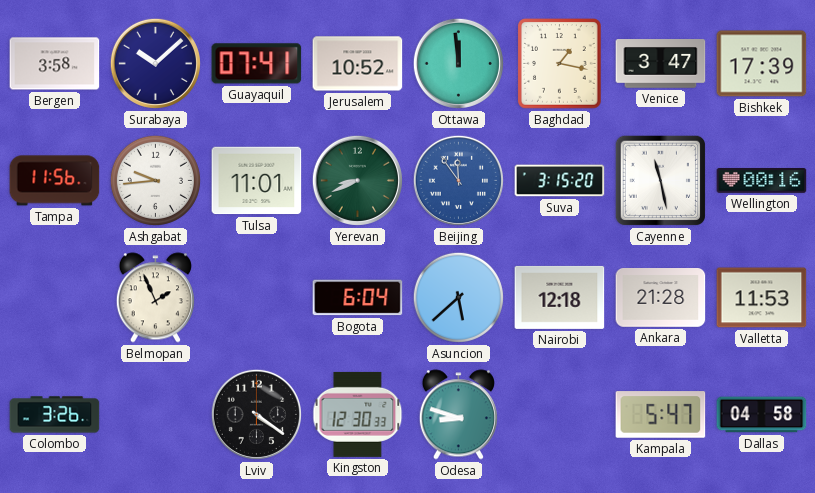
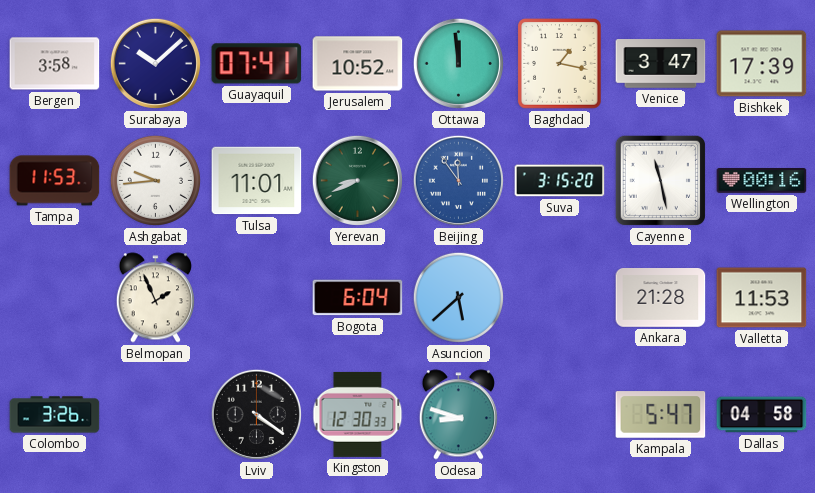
Tampa: 11:56 -> 11:53
Nairobi: 12:18 -> none
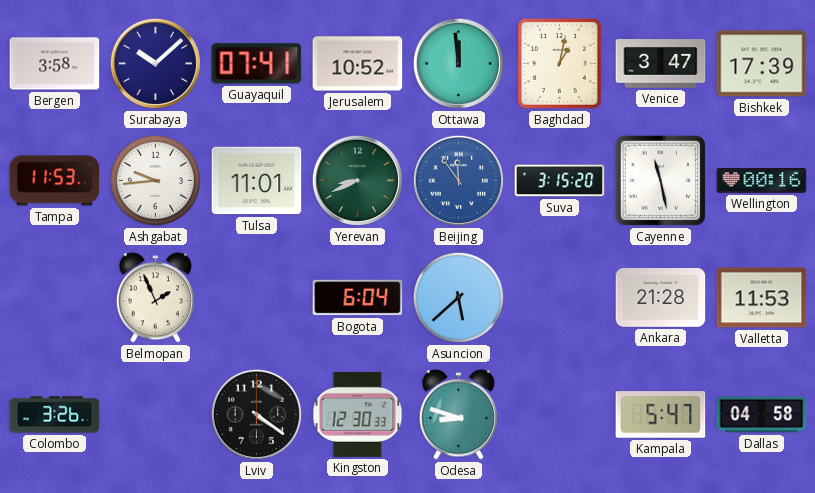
Baghdad: 1:17 -> 1:02
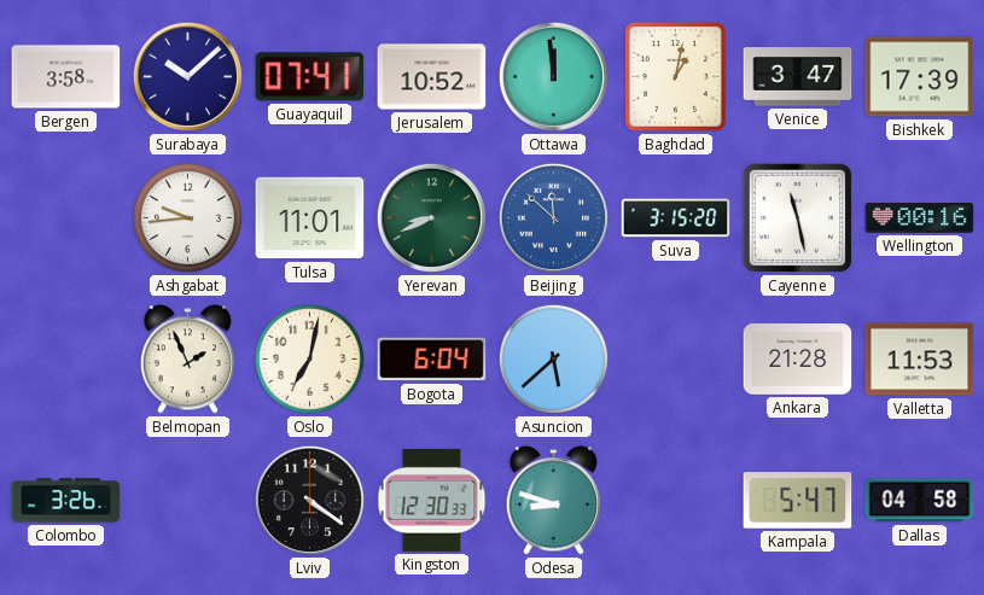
Tampa: 11:53 -> none
Beijing: 11:54 -> 11:52
Oslo: none -> 7:02
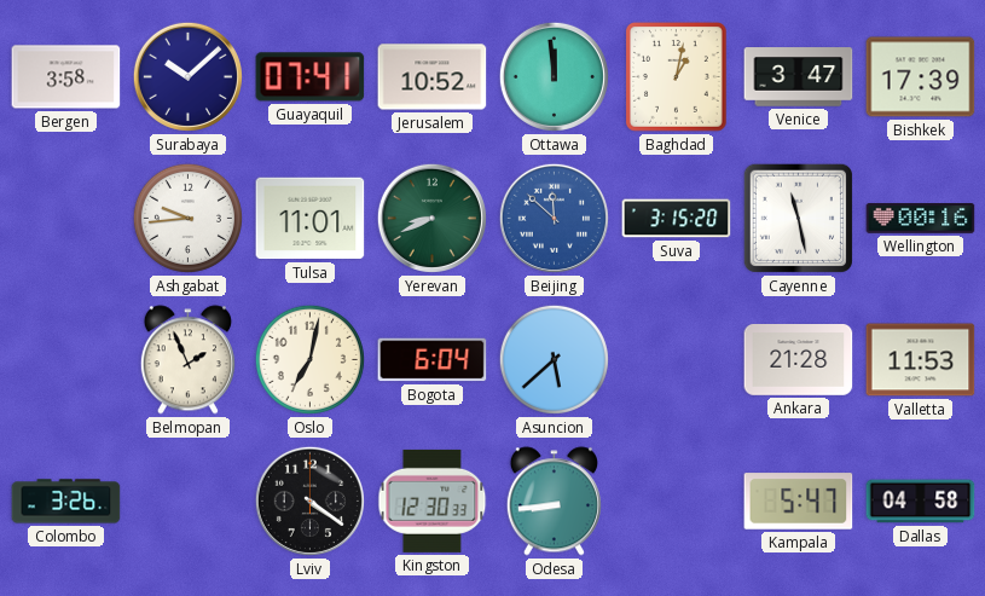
Odesa: 8:48 -> 8:44
